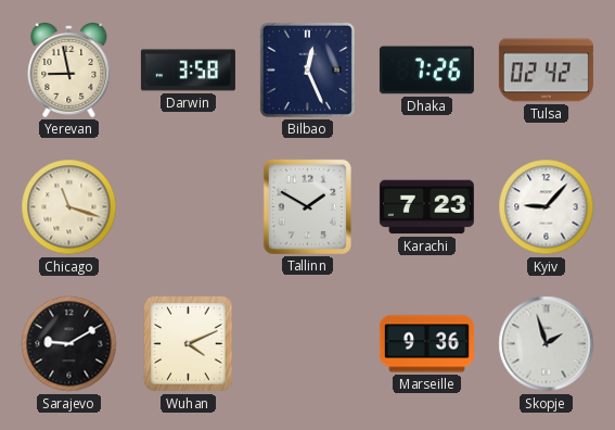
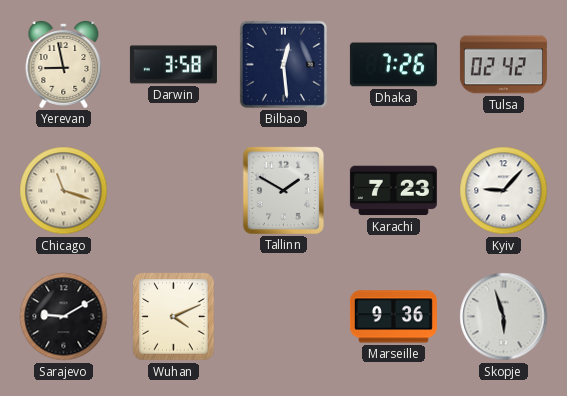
Bilbao: 12:26 -> 12:29
Skopje: 1:57 -> 5:57
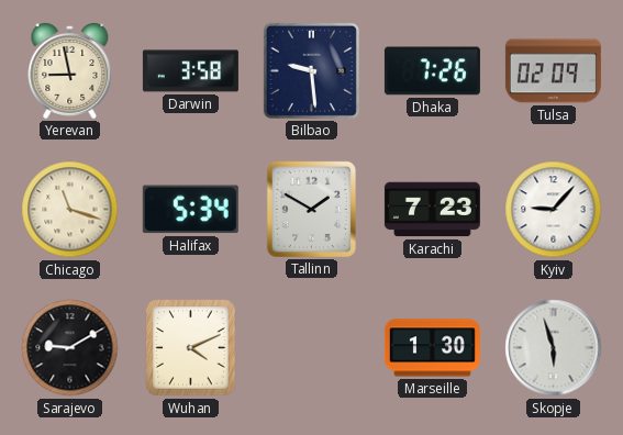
Bilbao: 12:29 -> 9:29
Tulsa: 02:42 -> 02:09
Halifax: none -> 5:34
Marseille: 9:36 -> 1:30
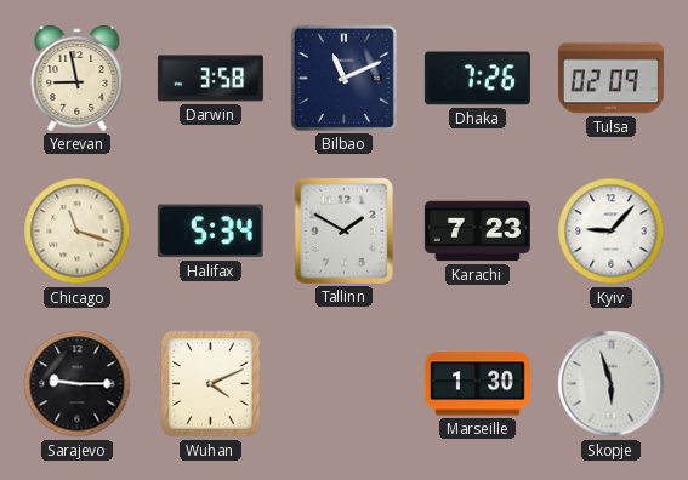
Bilbao: 9:29 -> 11:11
Sarajevo: 9:10 -> 9:15
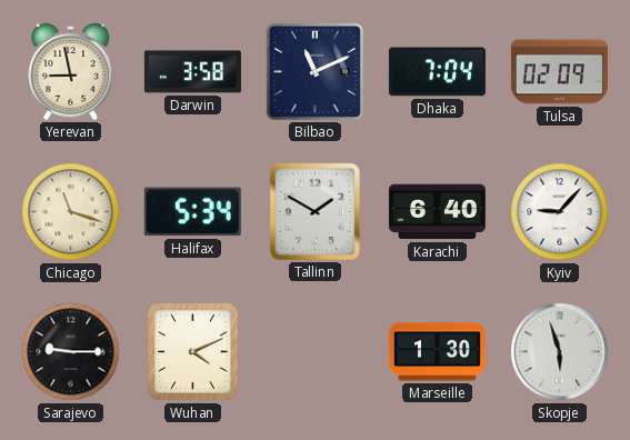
Dhaka: 7:26 -> 7:04
Karachi: 7:23 -> 6:40
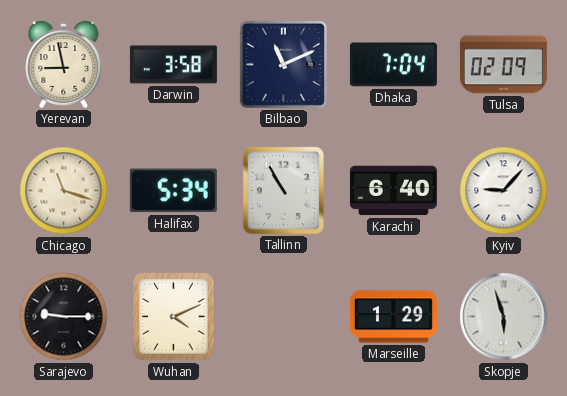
Tallinn: 1:50 -> 10:55
Marseille: 1:30 -> 1:29
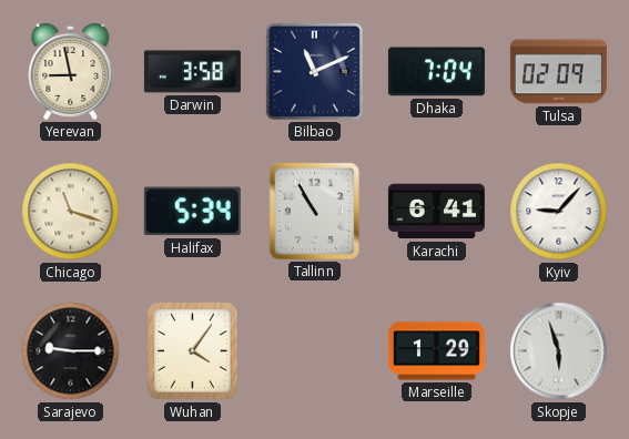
Karachi: 6:40 -> 6:41
Wuhan: 4:11 -> 4:06
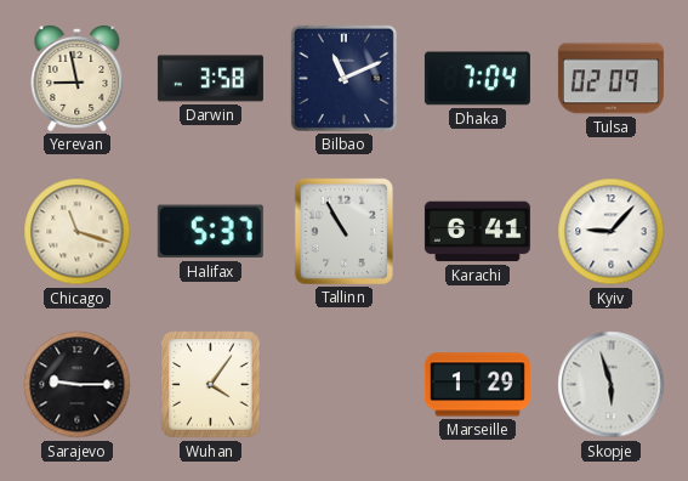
Halifax: 5:34 -> 5:37
